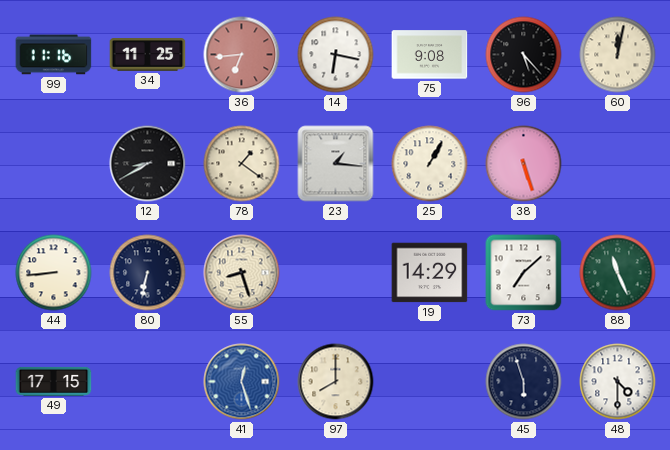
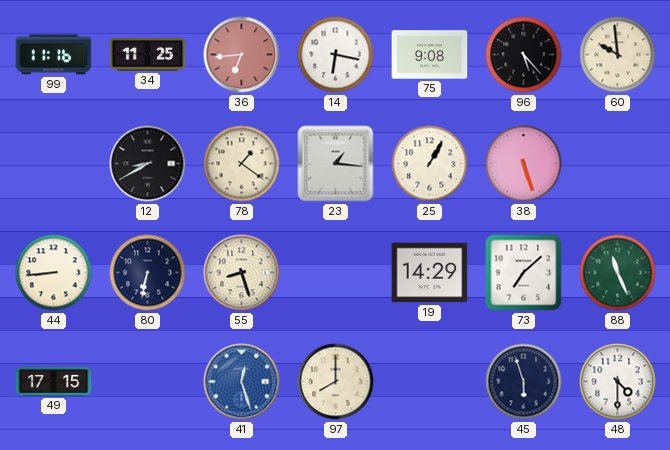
60: 12:02 -> 9:59
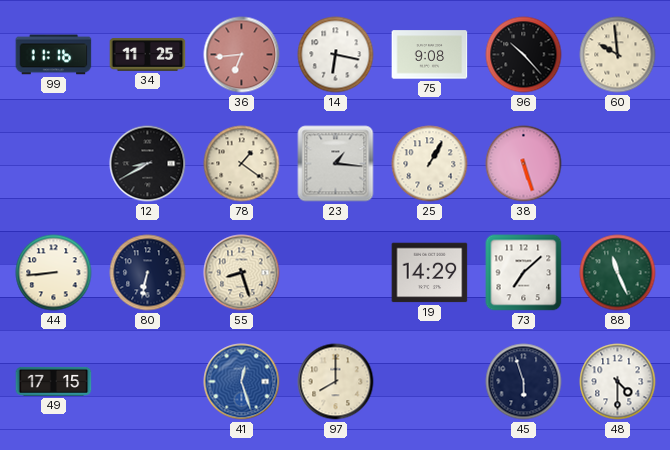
96: 5:23 -> 10:23
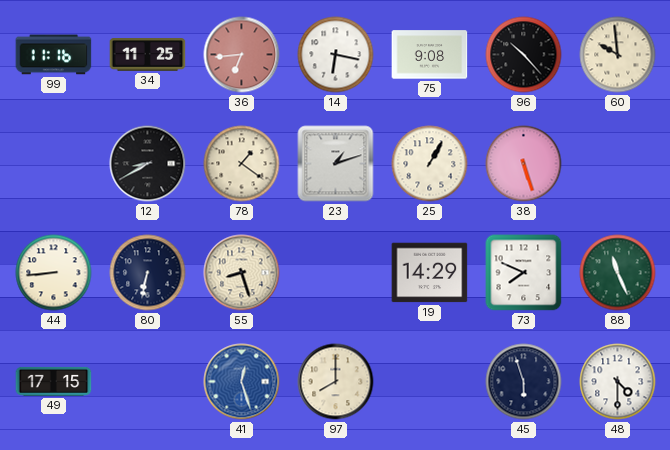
23: 1:16 -> 1:12
73: 7:08 -> 7:49
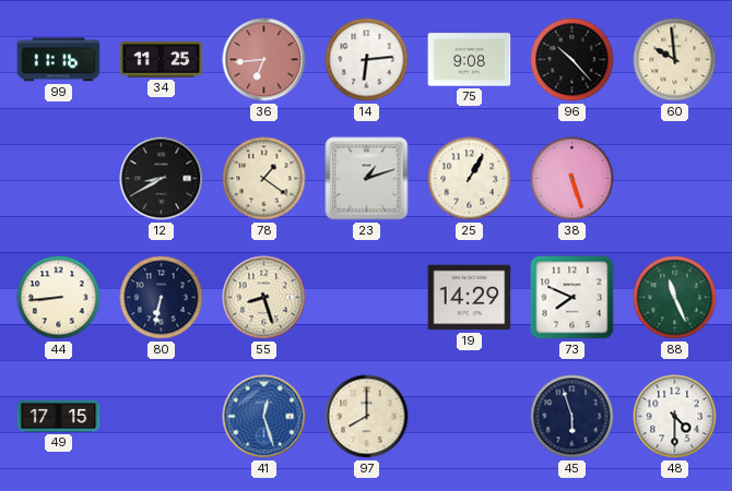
14: 6:17 -> 6:14
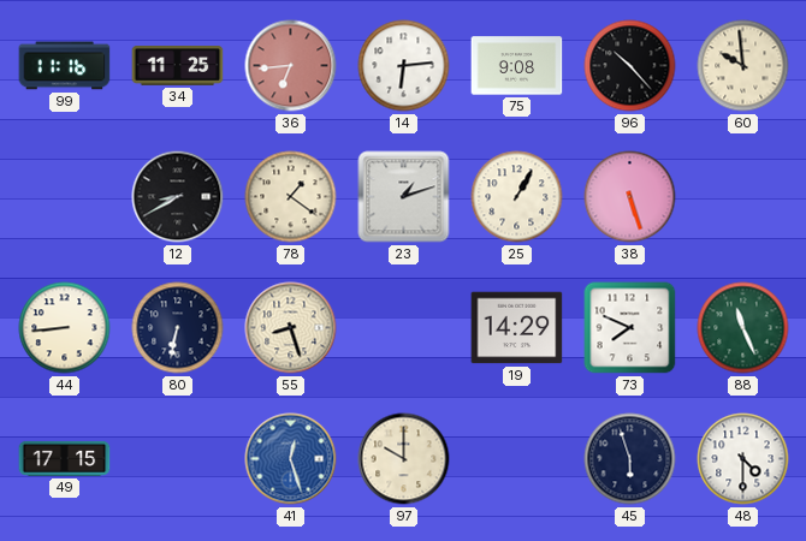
97: 8:00 -> 10:00
